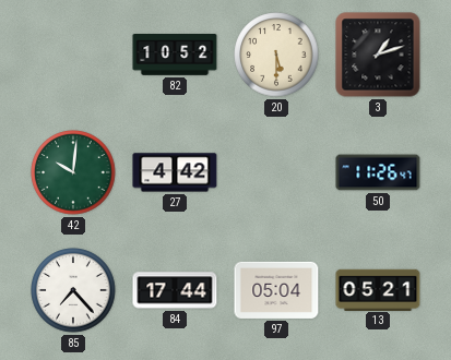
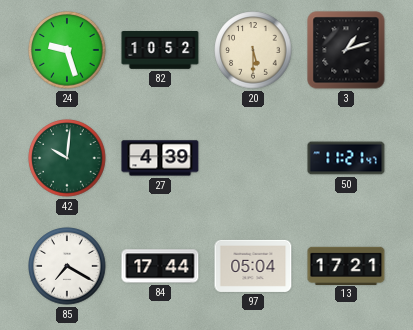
24: none -> 9:27
27: 4:42 -> 4:39
50: 11:26 -> 11:21
85: 7:23 -> 7:20
13: 05:21 -> 17:21
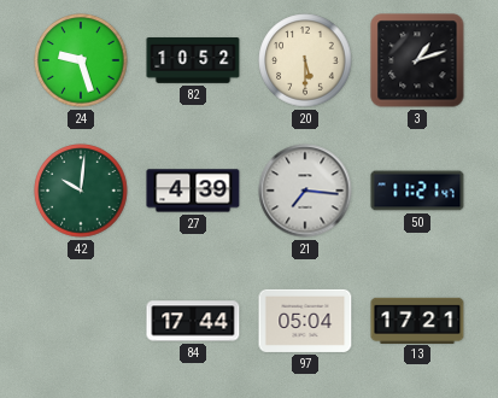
21: none -> 7:16
85: 7:20 -> none
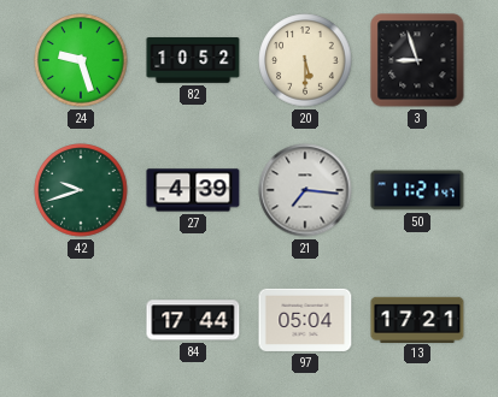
3: 1:12 -> 8:57
42: 10:01 -> 9:42
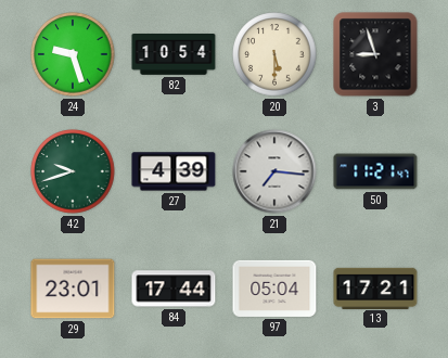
82: 10:52 -> 10:54
29: none -> 23:01
